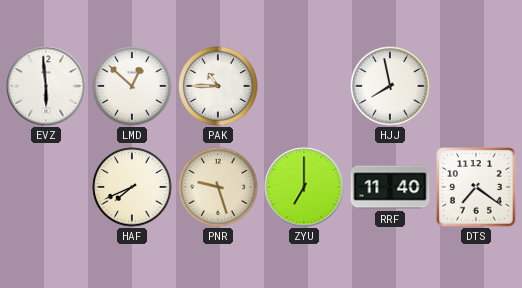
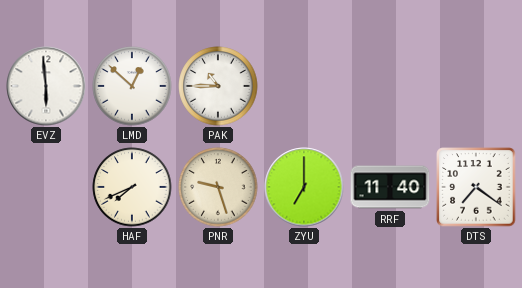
HJJ: 7:58 -> none
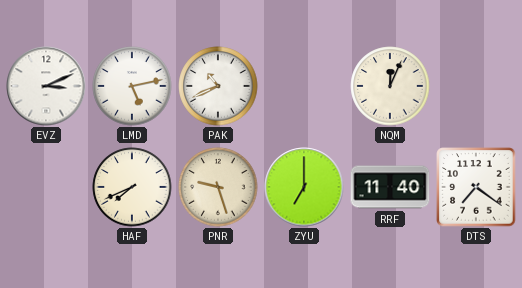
EVZ: 5:59 -> 3:11
LMD: 12:52 -> 5:13
PAK: 10:45 -> 10:41
NQM: none -> 12:04
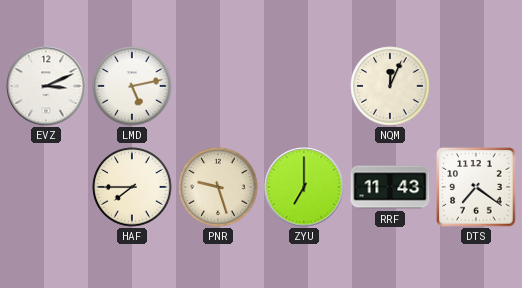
PAK: 10:41 -> none
HAF: 7:41 -> 7:45
RRF: 11:40 -> 11:43
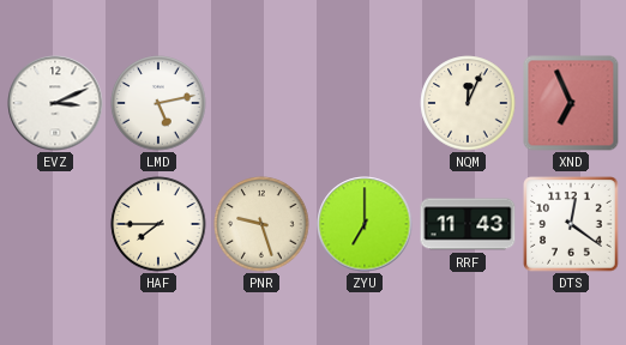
XND: none -> 6:56
DTS: 7:21 -> 12:21
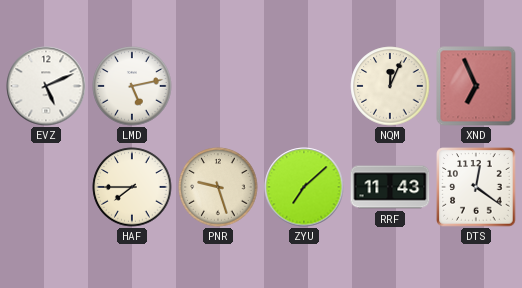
EVZ: 3:11 -> 5:11
ZYU: 7:00 -> 7:08
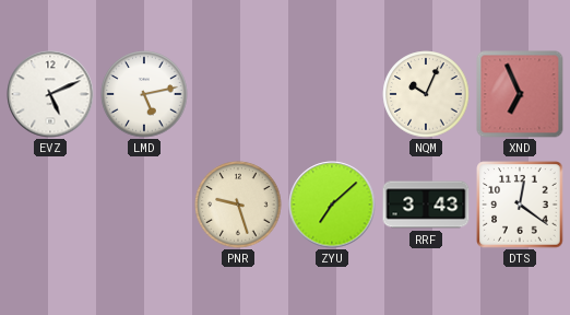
NQM: 12:04 -> 10:04
HAF: 7:45 -> none
RRF: 11:43 -> 3:43
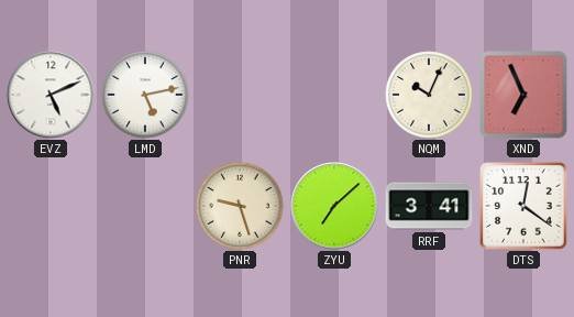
RRF: 3:43 -> 3:41
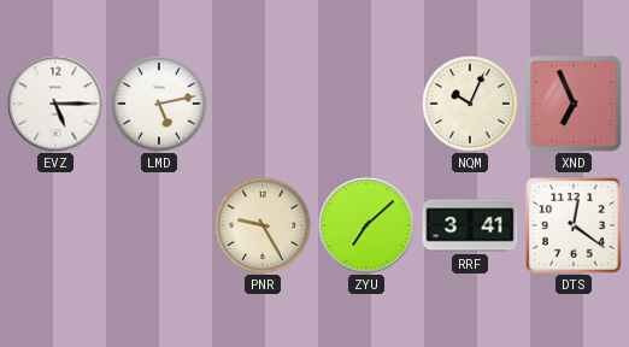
EVZ: 5:11 -> 5:15
PNR: 9:27 -> 9:25
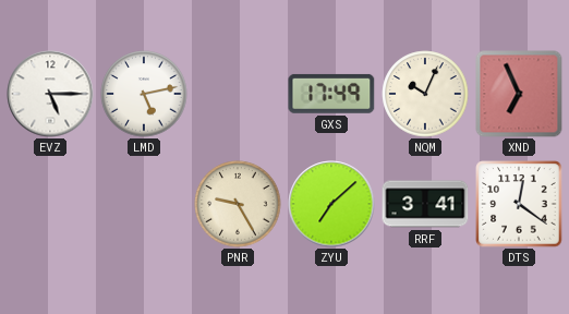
GXS: none -> 17:49
